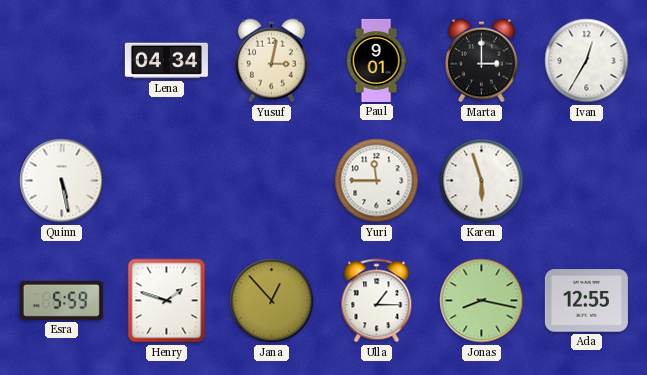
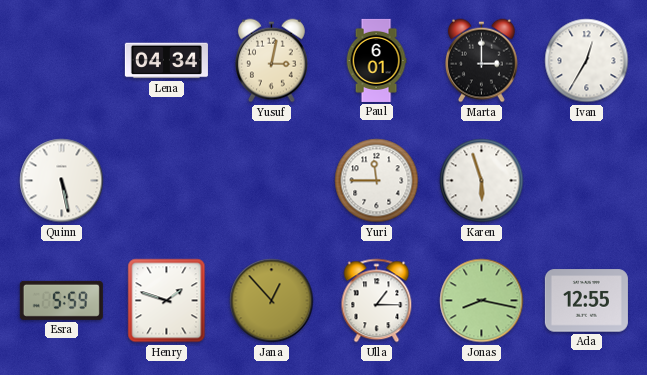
Paul: 9:01 -> 6:01
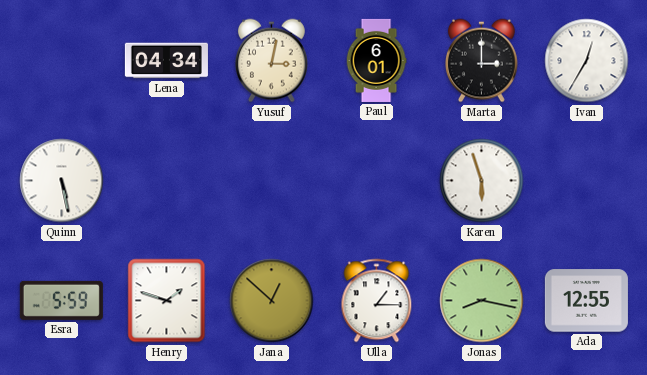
Yuri: 11:45 -> none
Jana: 12:53 -> 12:52
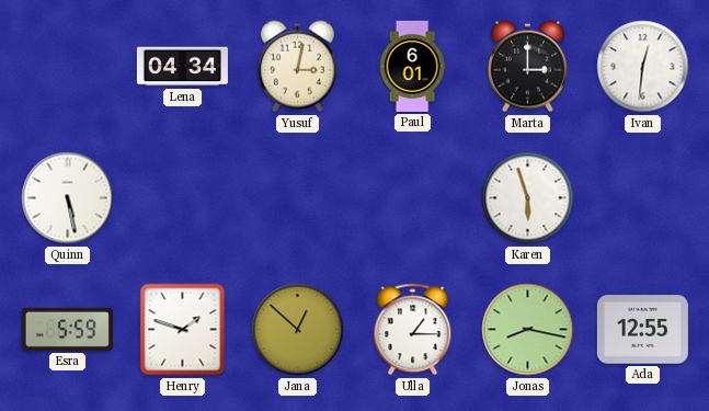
Ivan: 12:35 -> 12:31
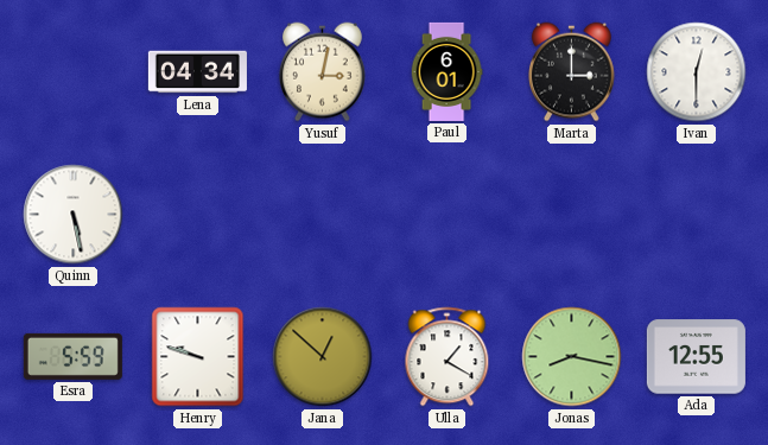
Ivan: 12:31 -> 12:30
Karen: 5:57 -> none
Henry: 1:48 -> 9:48
Ulla: 1:15 -> 1:20
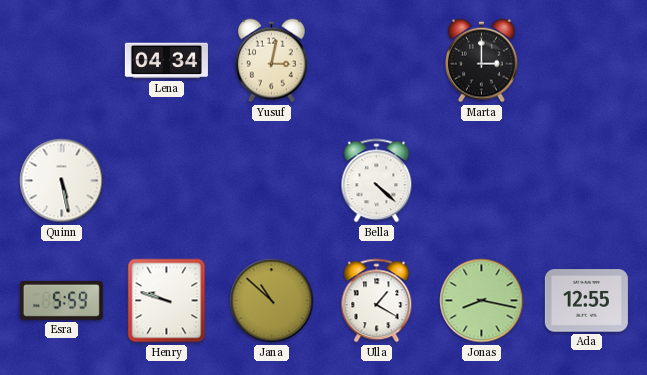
Paul: 6:01 -> none
Ivan: 12:30 -> none
Bella: none -> 4:22
Jana: 12:52 -> 10:52
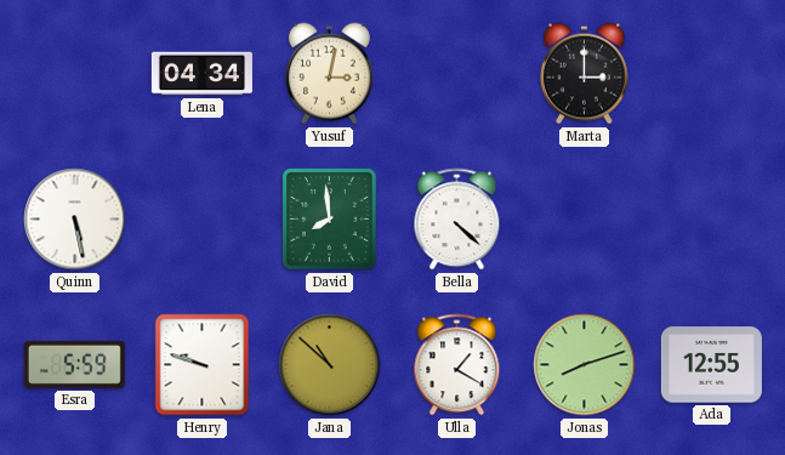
David: none -> 7:59
Jonas: 8:17 -> 8:12
